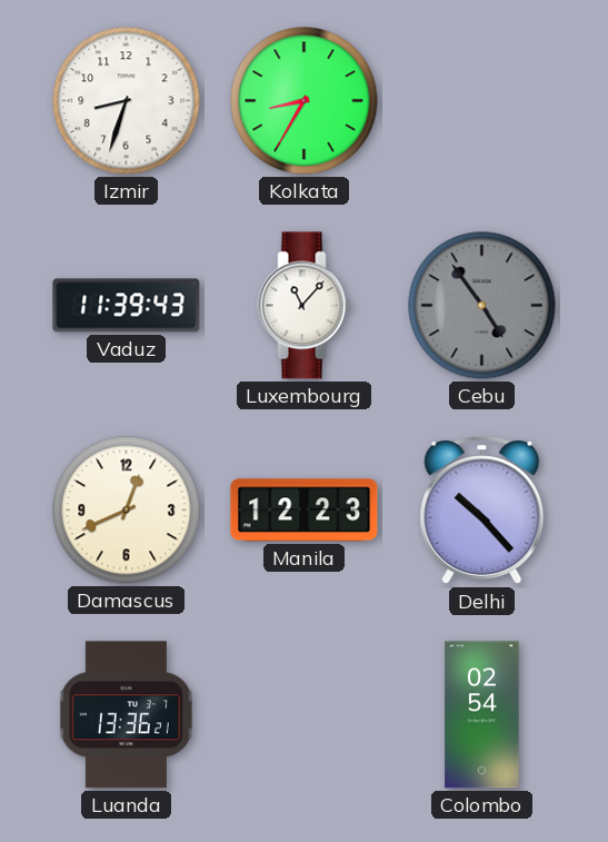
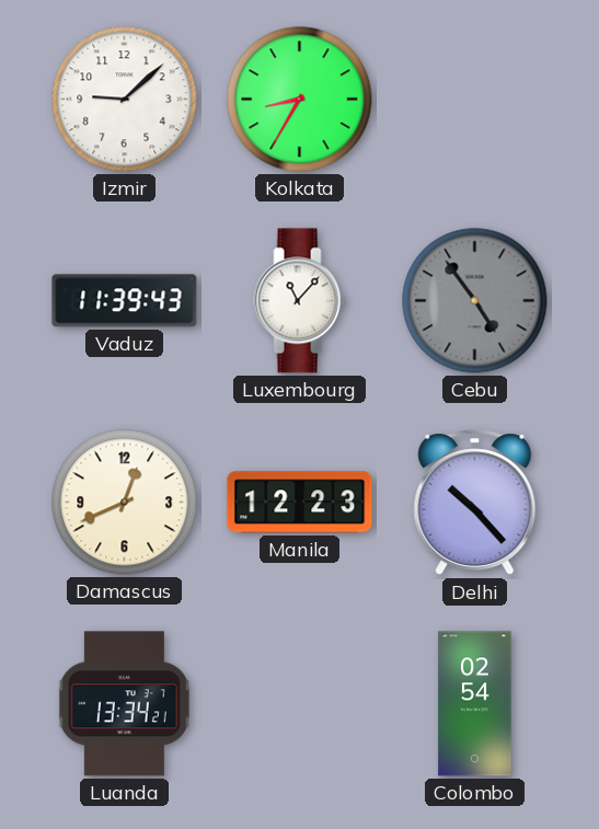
Izmir: 8:33 -> 9:08
Luanda: 13:36 -> 13:34
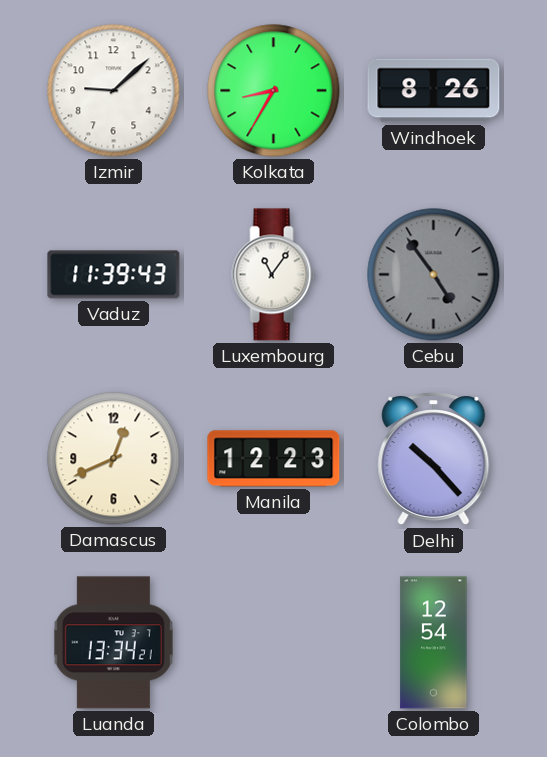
Windhoek: none -> 8:26
Luxembourg: 11:07 -> 11:06
Colombo: 02:54 -> 12:54
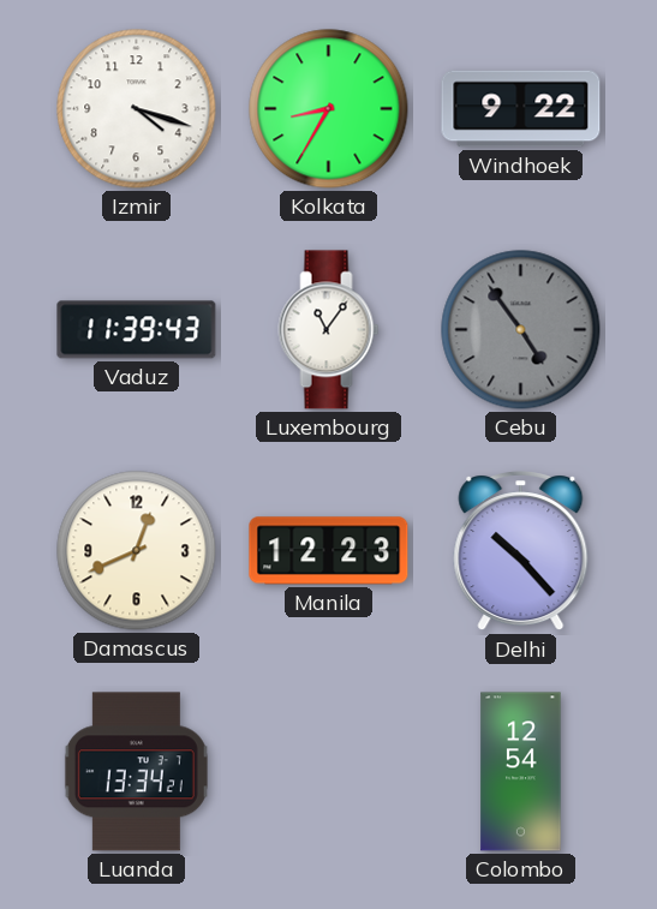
Izmir: 9:08 -> 4:18
Windhoek: 8:26 -> 9:22
